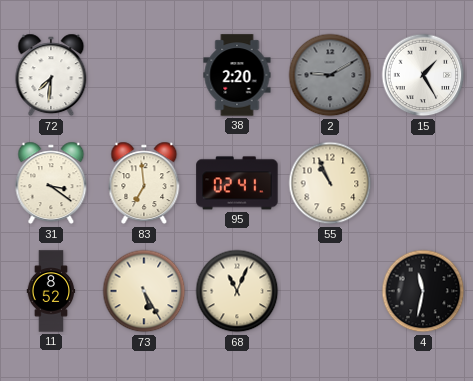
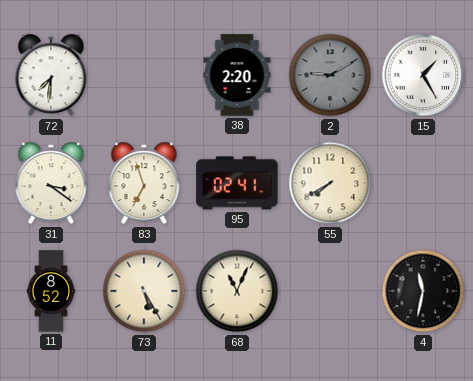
83: 6:59 -> 6:57
55: 10:56 -> 7:40
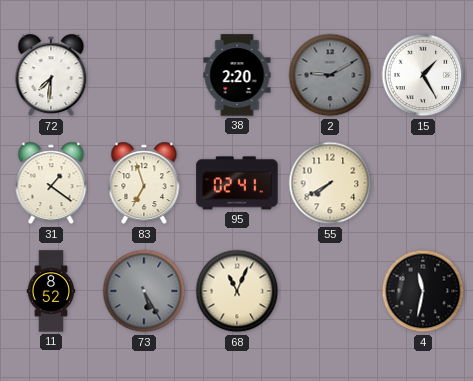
31: 3:21 -> 1:21
73 dial: cream -> grey
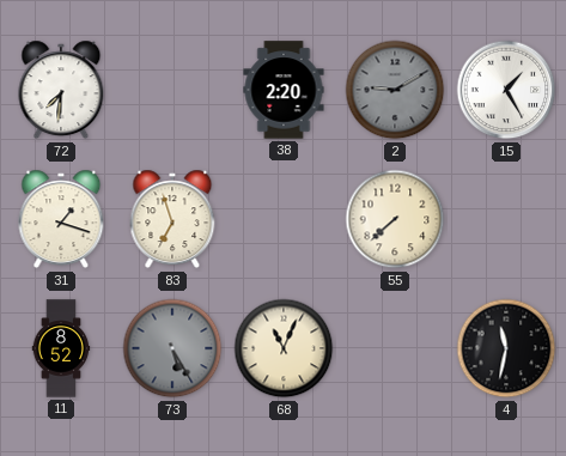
31: 1:21 -> 1:18
95: 02:41 -> none
55: 7:40 -> 7:38
